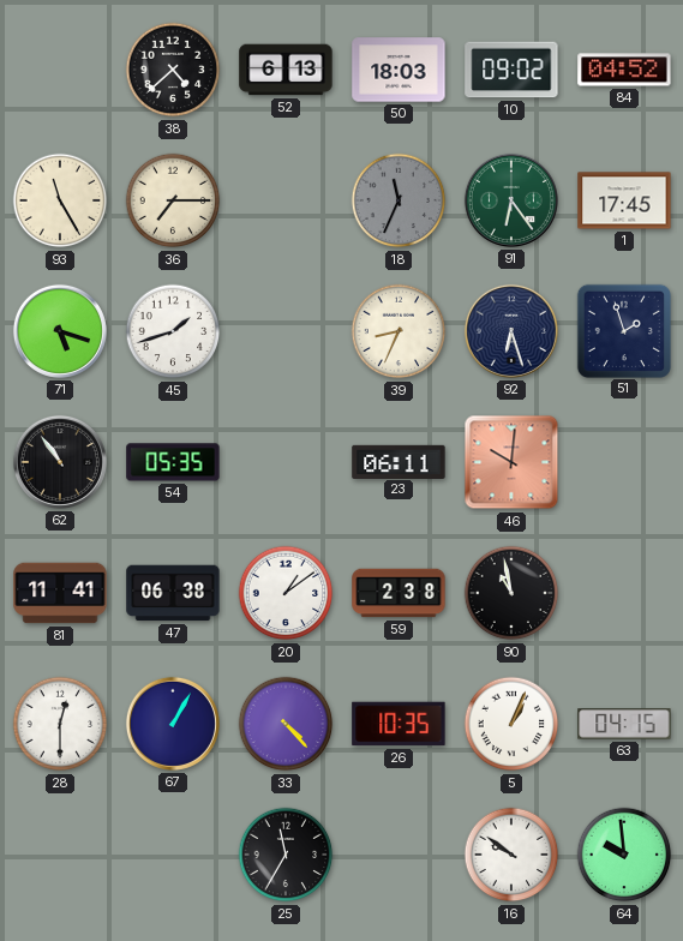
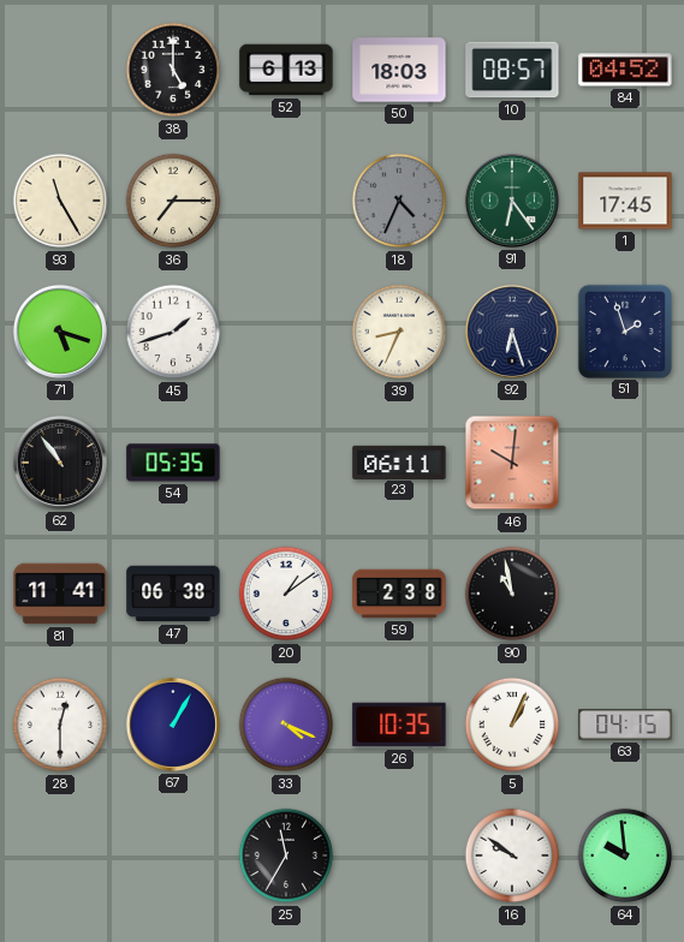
38: 4:38 -> 5:00
10: 09:02 -> 08:57
18: 11:34 -> 4:34
33: 4:23 -> 4:19
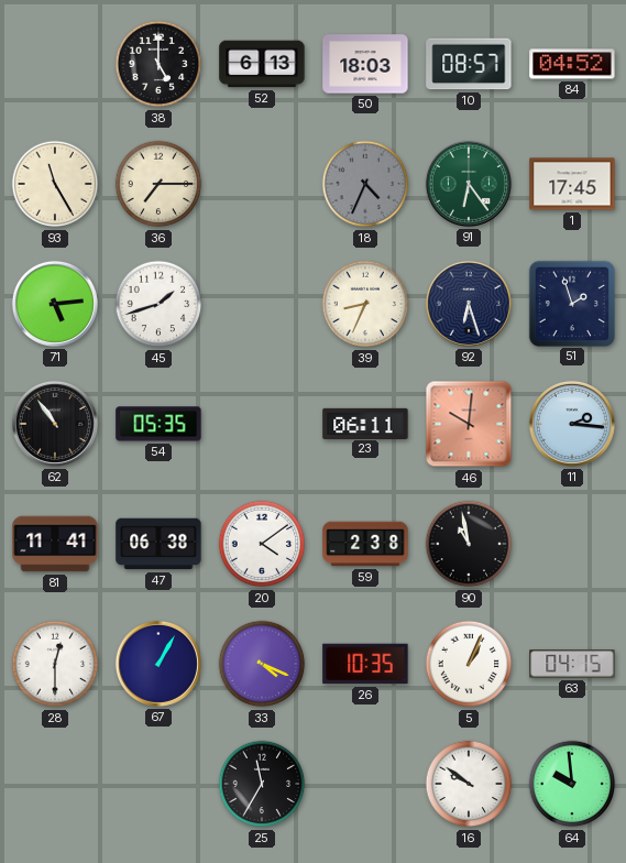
71: 5:18 -> 5:14
11: none -> 2:16
20: 1:09 -> 4:09
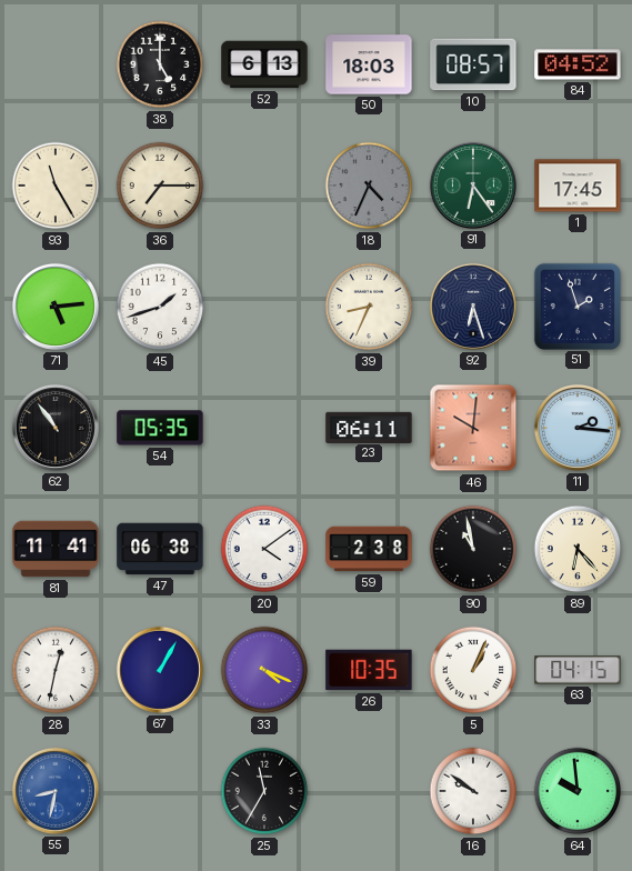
89: none -> 6:23
28: 12:30 -> 12:32
55: none -> 8:32
